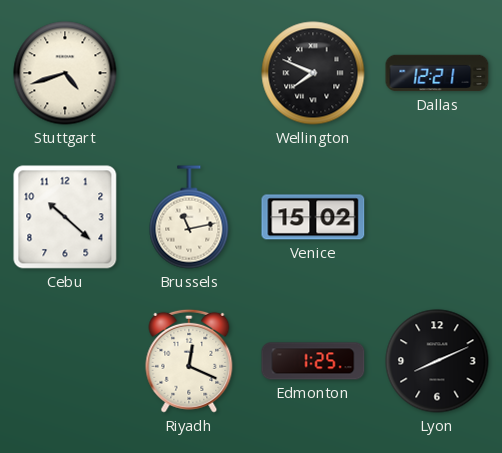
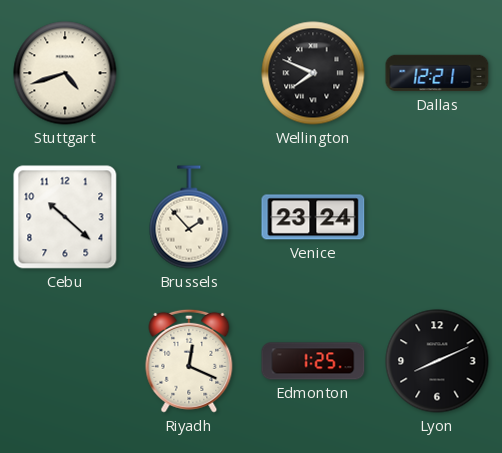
Brussels: 11:13 -> 1:53
Venice: 15:02 -> 23:24
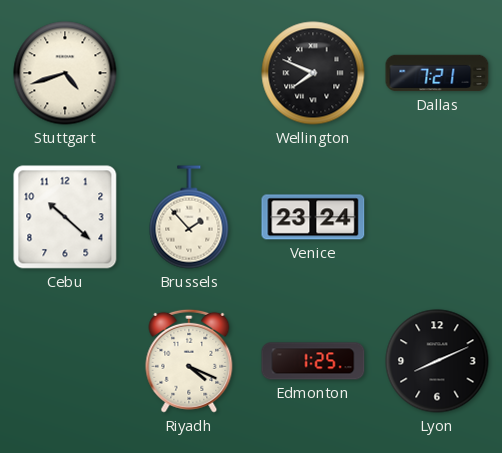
Dallas: 12:21 -> 7:21
Riyadh: 12:19 -> 4:19
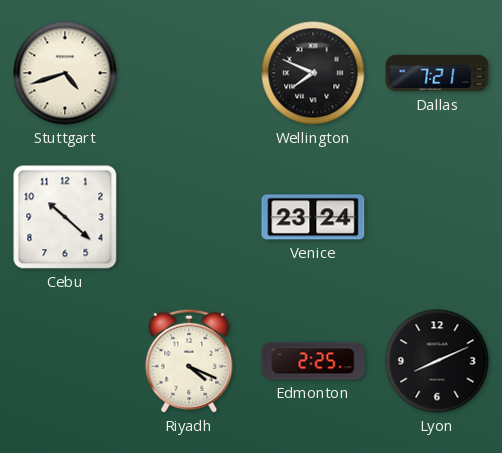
Brussels: 1:53 -> none
Edmonton: 1:25 -> 2:25
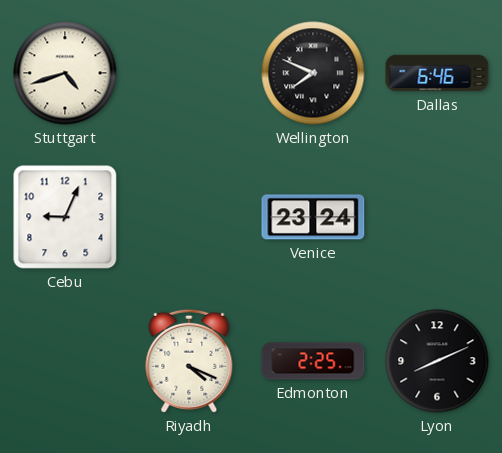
Dallas: 7:21 -> 6:46
Cebu: 10:22 -> 9:04
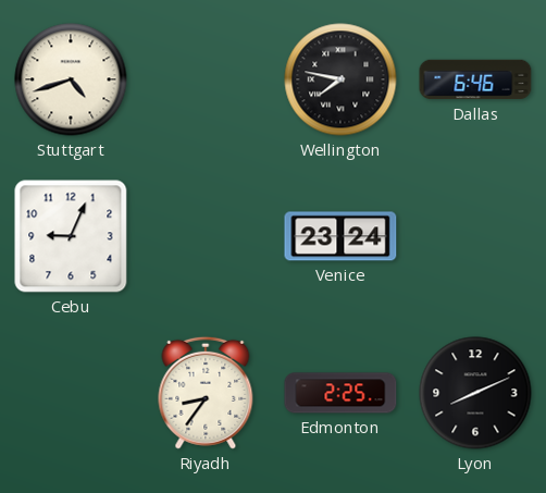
Wellington: 7:49 -> 7:47
Riyadh: 4:19 -> 8:36
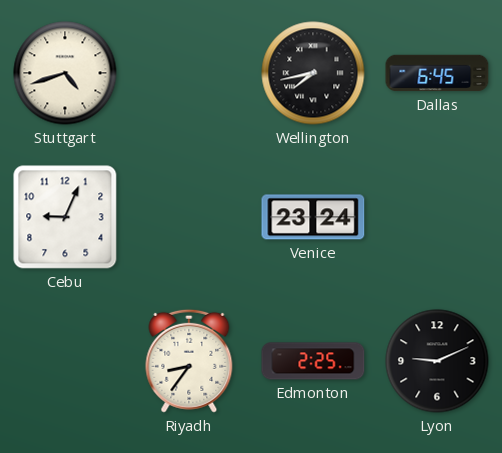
Wellington: 7:47 -> 7:43
Dallas: 6:46 -> 6:45
Lyon: 8:11 -> 9:11
